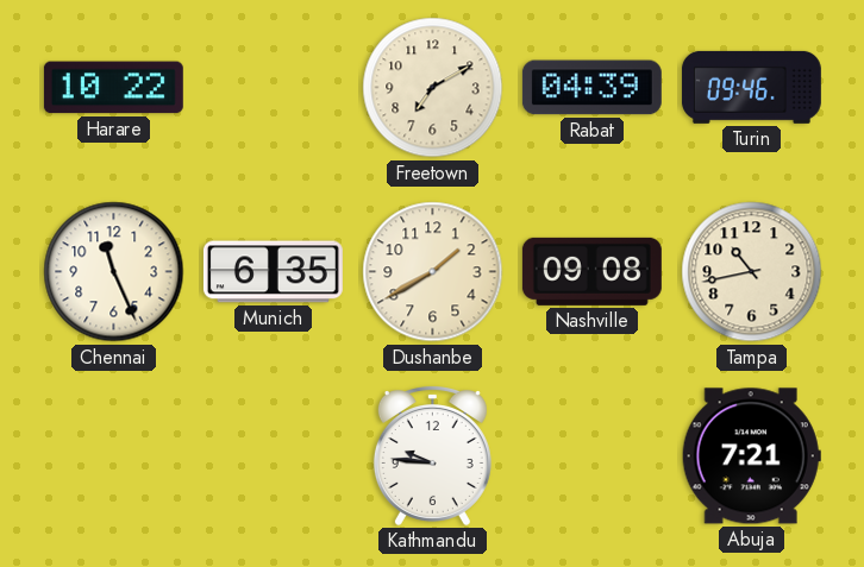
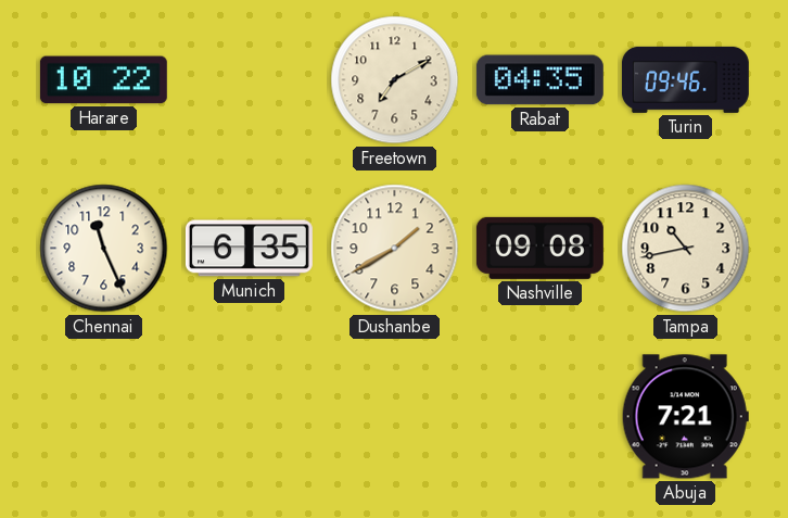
Rabat: 04:39 -> 04:35
Kathmandu: 9:46 -> none
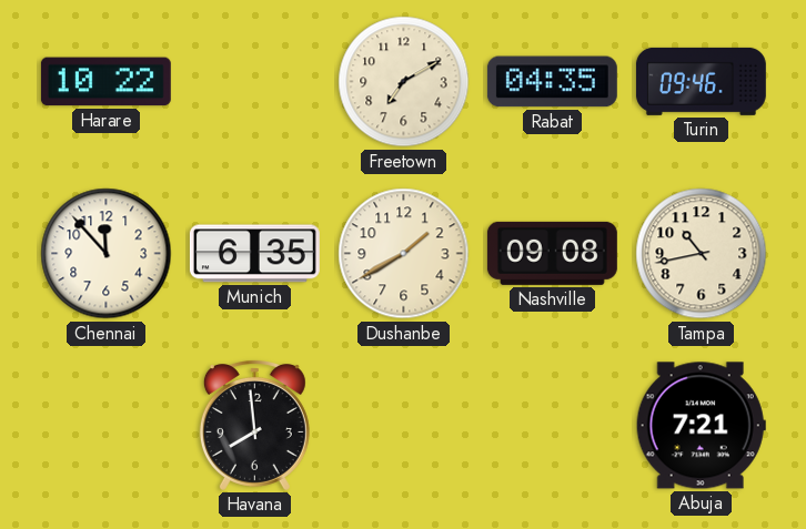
Chennai: 11:26 -> 11:53
Havana: none -> 7:59
